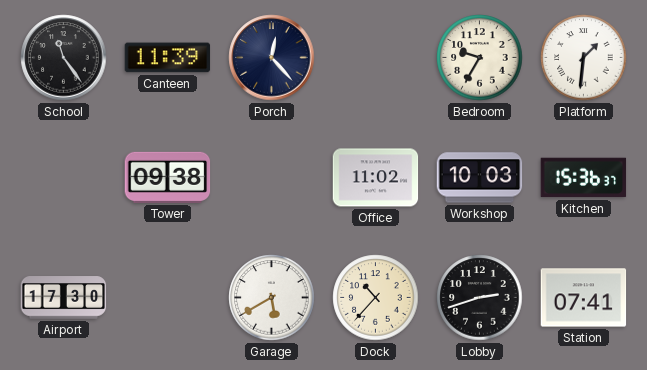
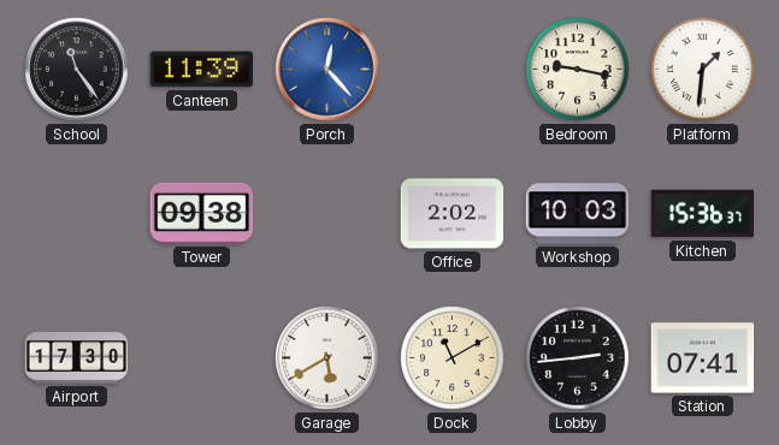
Porch dial: navy -> blue
Bedroom: 9:35 -> 9:17
Office: 11:02 -> 2:02
Dock: 10:37 -> 11:10
Lobby: 2:42 -> 2:44
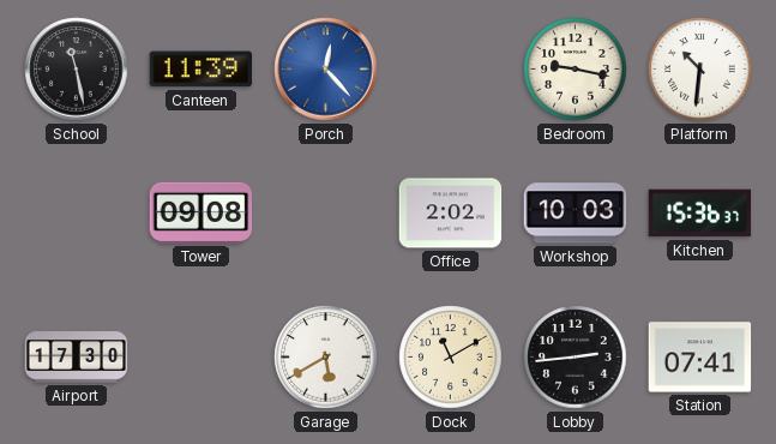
School: 11:24 -> 11:28
Platform: 1:31 -> 10:31
Tower: 09:38 -> 09:08
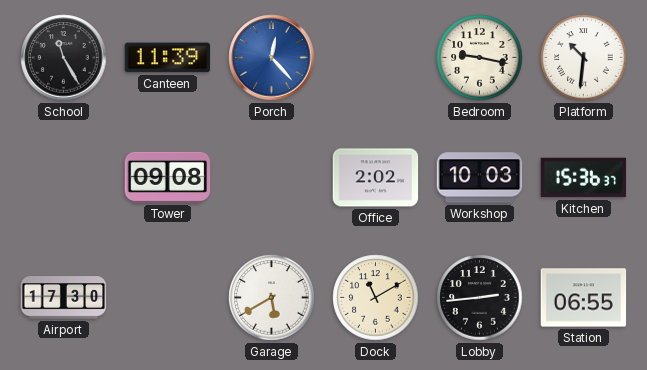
School: 11:28 -> 11:25
Station: 07:41 -> 06:55
